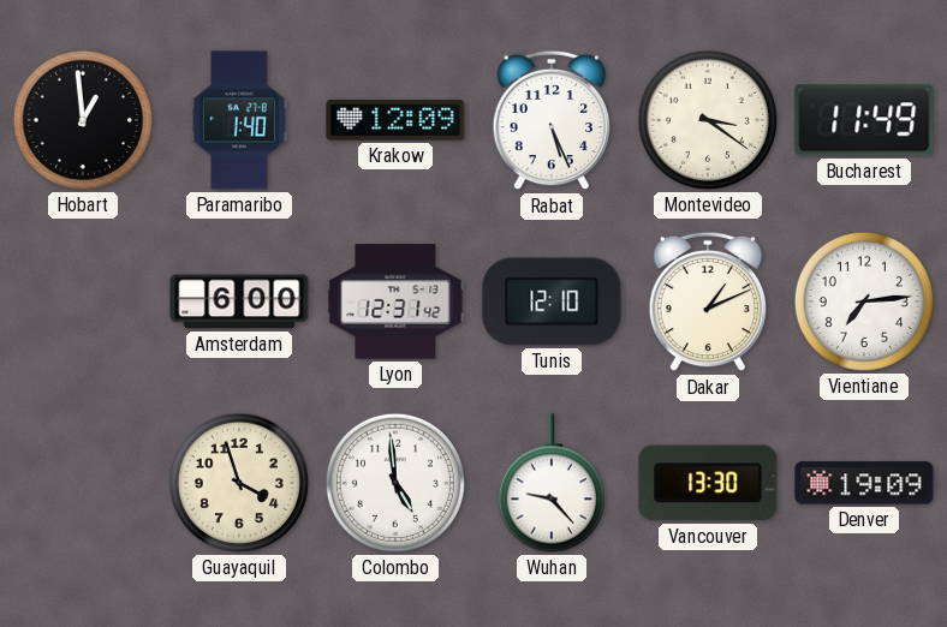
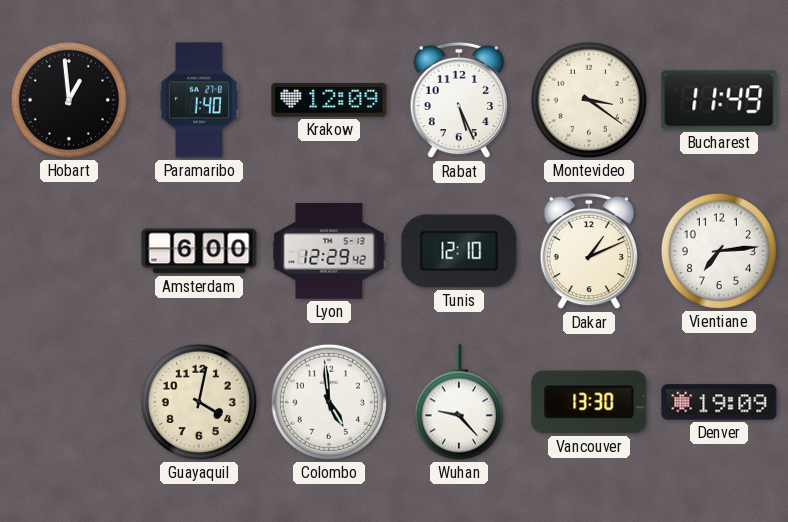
Lyon: 12:31 -> 12:29
Guayaquil: 3:57 -> 4:02
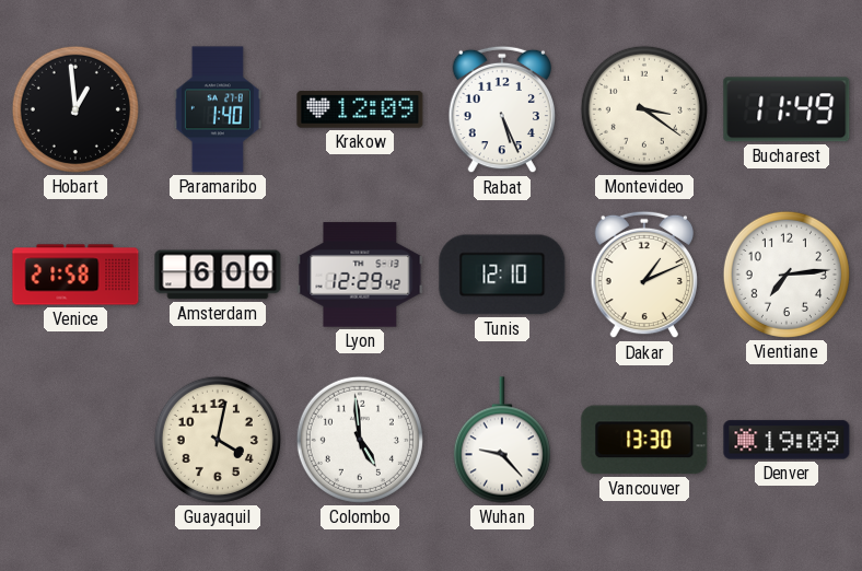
Venice: none -> 21:58
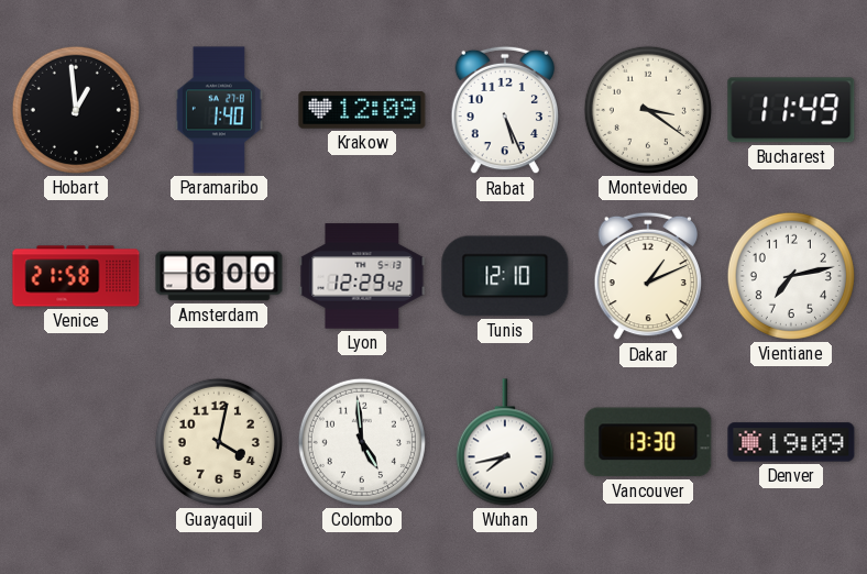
Vientiane: 7:14 -> 7:13
Wuhan: 9:23 -> 7:43
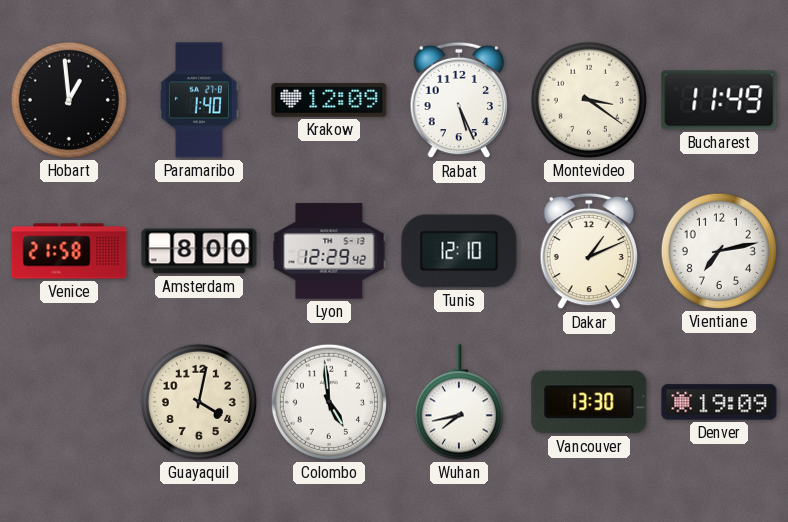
Amsterdam: 6:00 -> 8:00
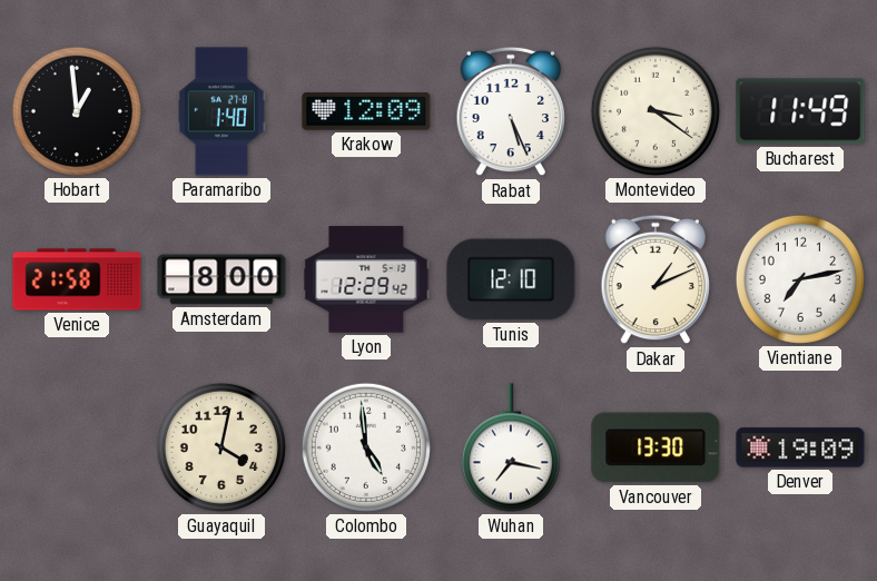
Wuhan: 7:43 -> 7:17
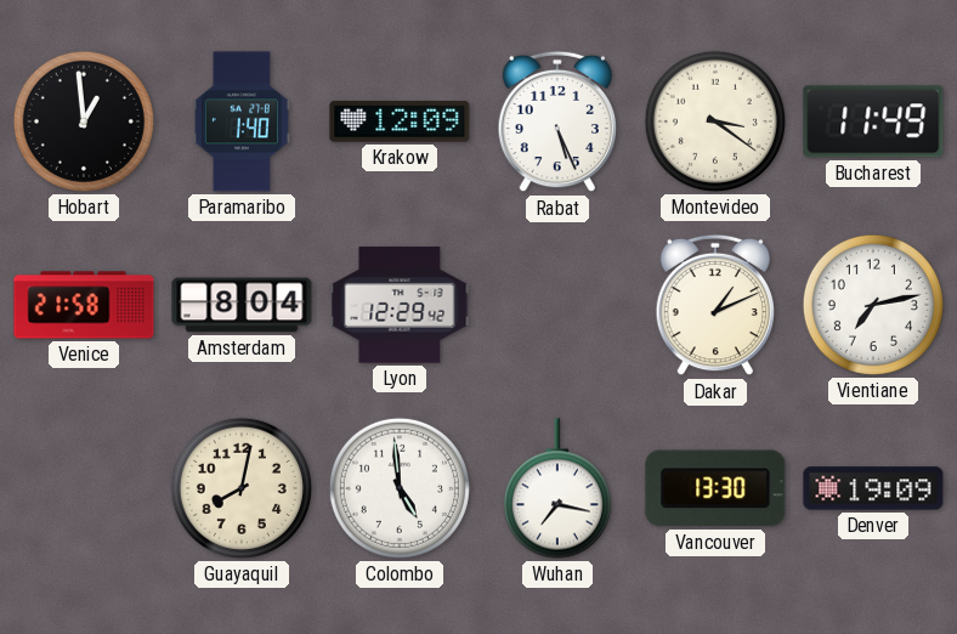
Amsterdam: 8:00 -> 8:04
Tunis: 12:10 -> none
Guayaquil: 4:02 -> 8:02
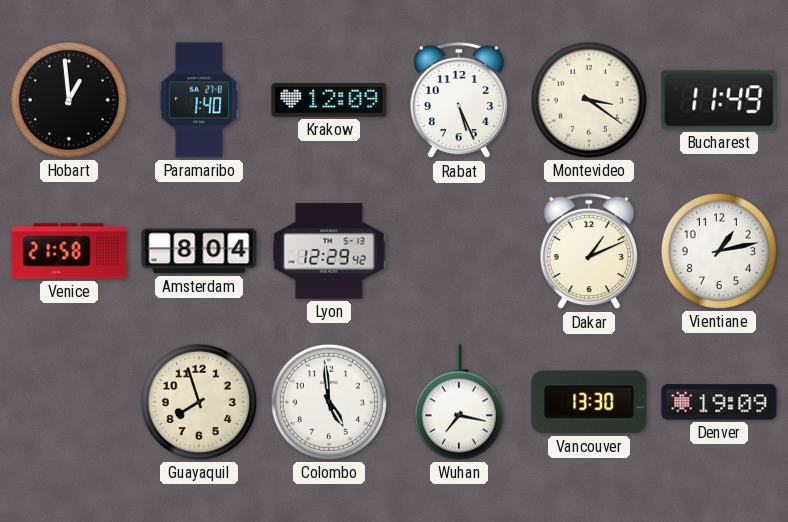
Vientiane: 7:13 -> 1:13
Guayaquil: 8:02 -> 7:57
